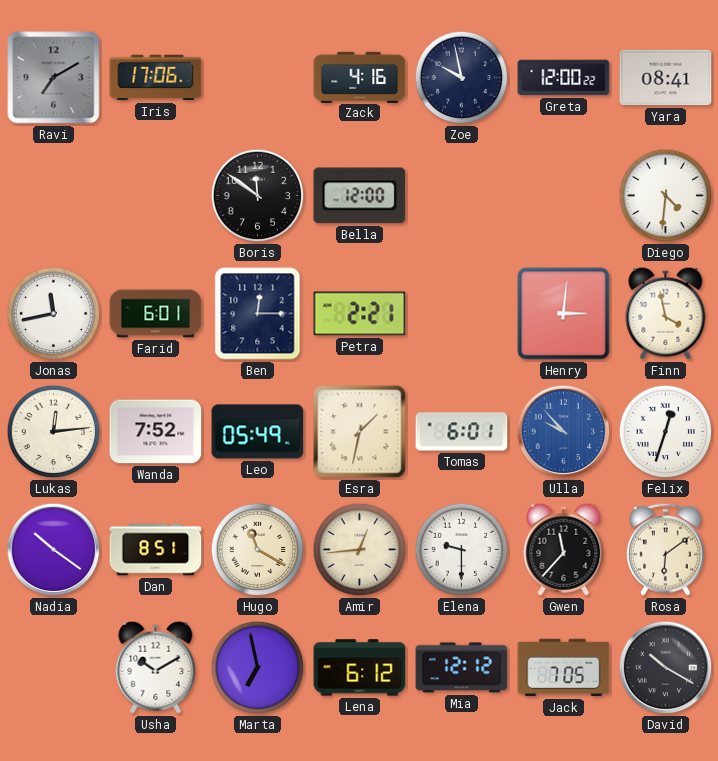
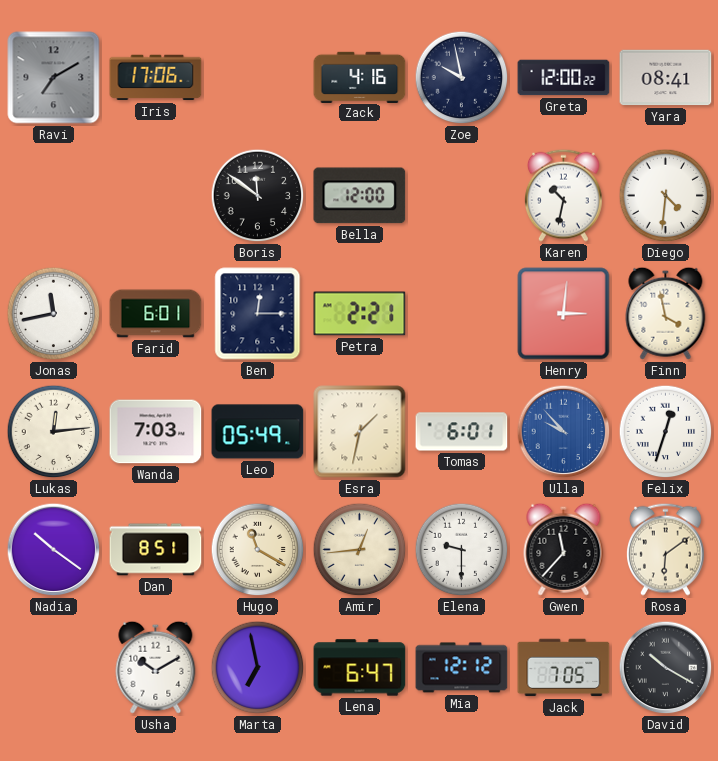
Karen: none -> 10:32
Wanda: 7:52 -> 7:03
Lena: 6:12 -> 6:47
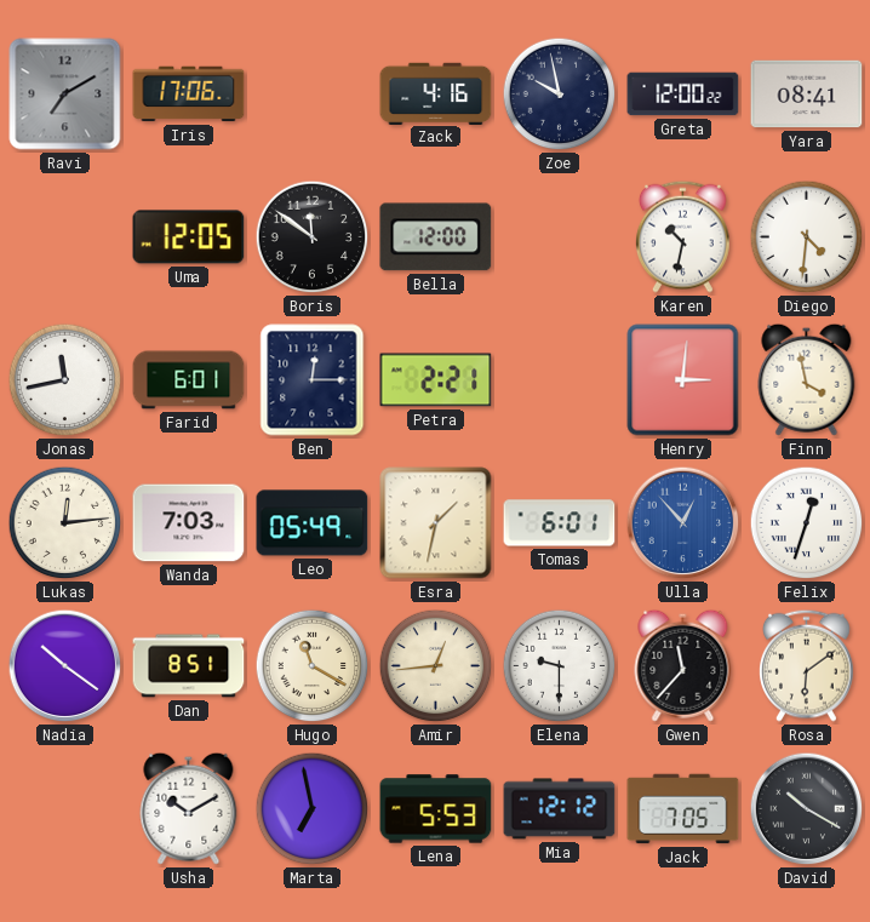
Uma: none -> 12:05
Ulla: 9:53 -> 12:53
Lena: 6:47 -> 5:53
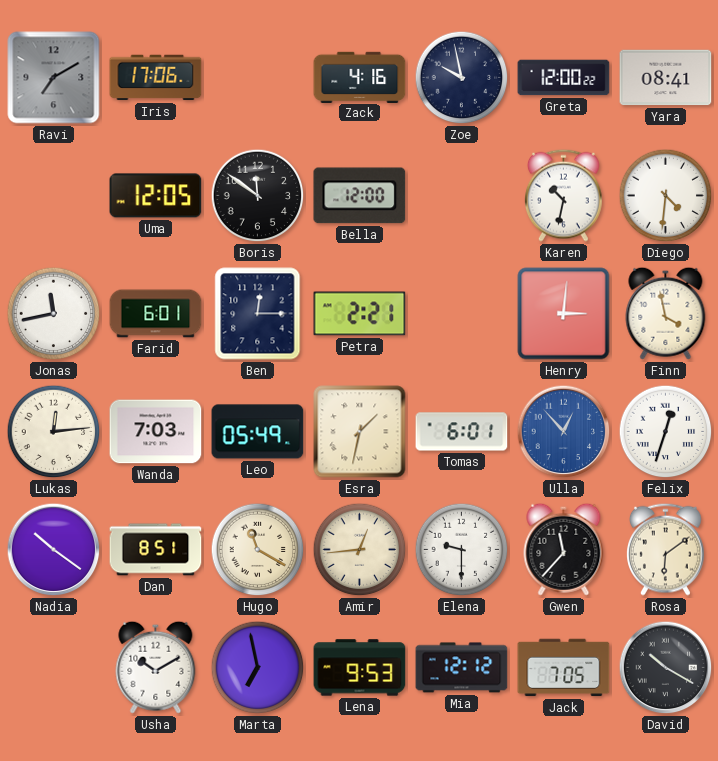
Lena: 5:53 -> 9:53
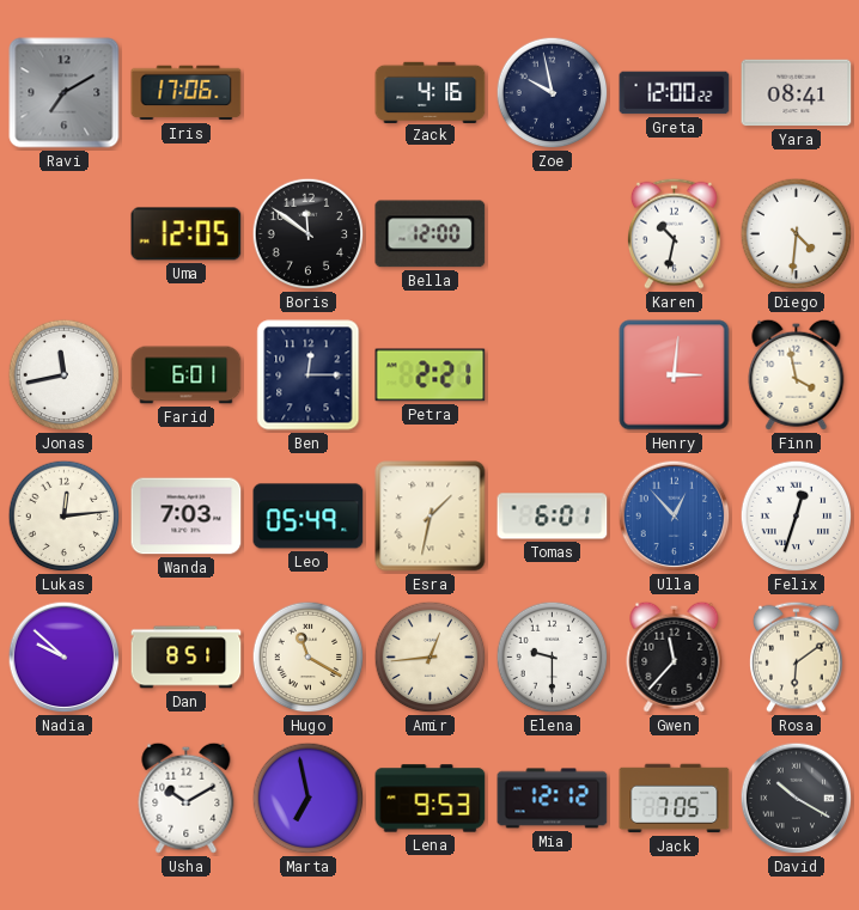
Nadia: 10:21 -> 9:52
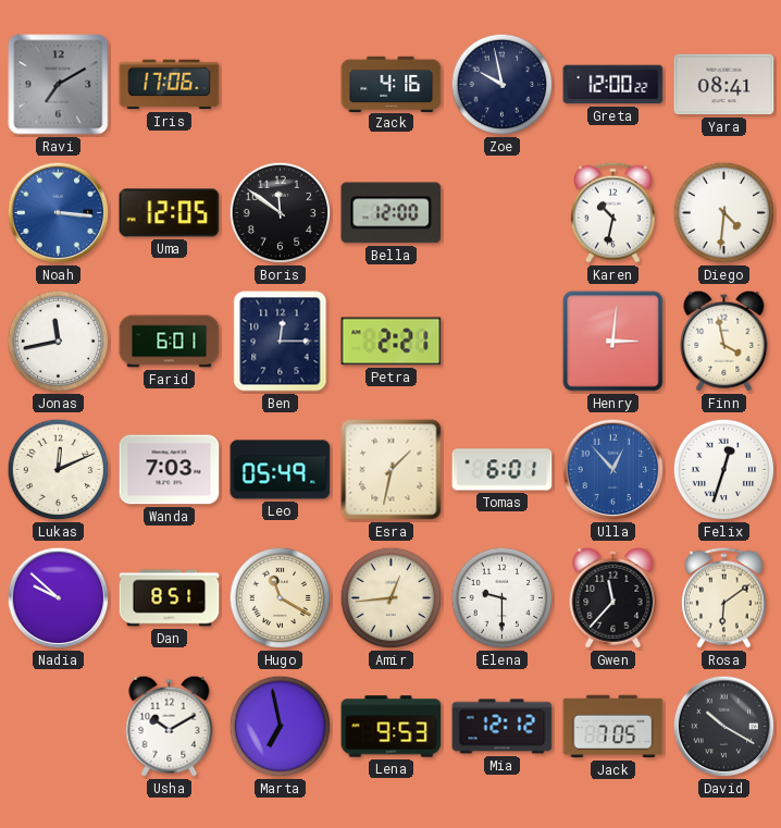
Noah: none -> 3:16
Lukas: 12:14 -> 12:11
